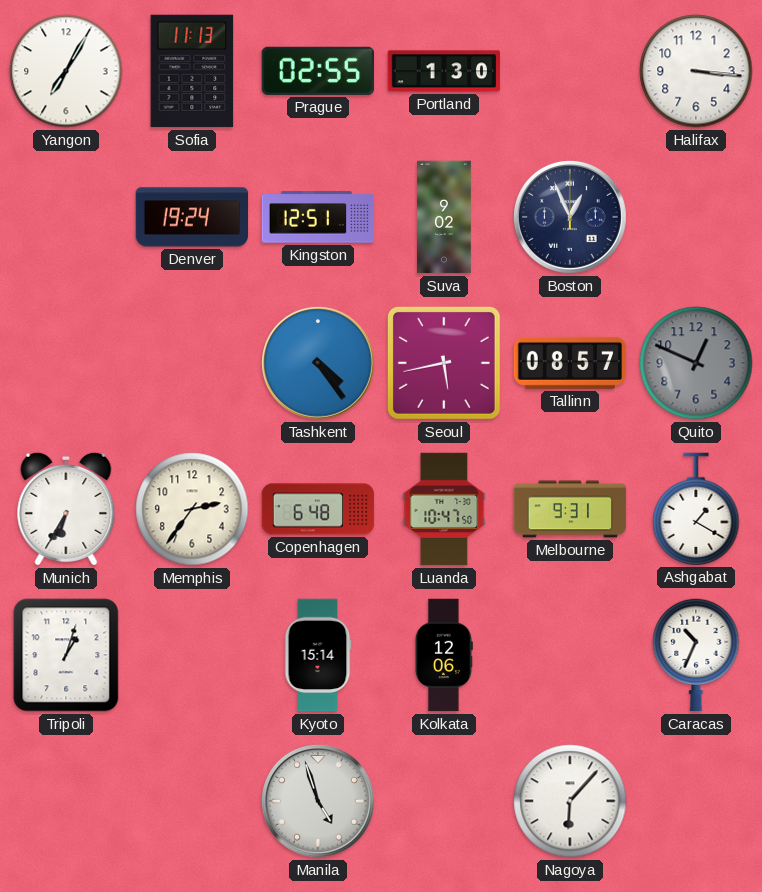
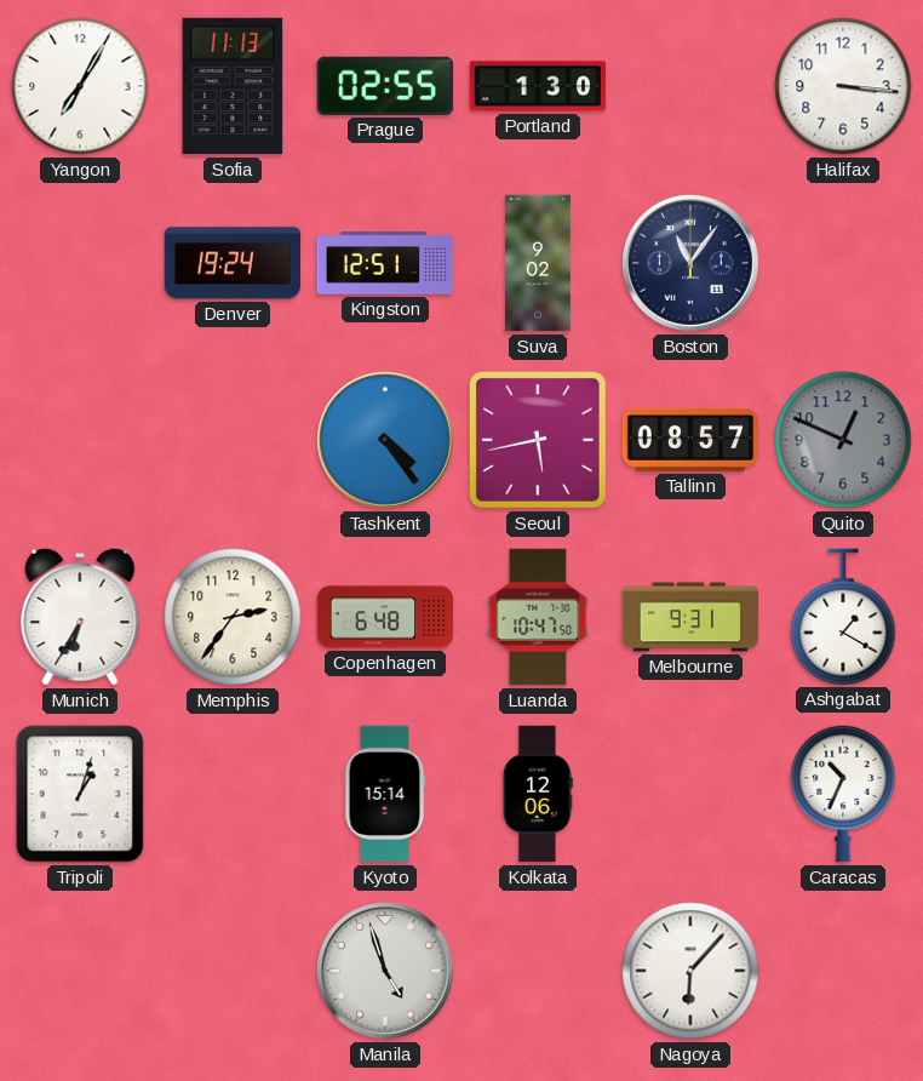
Boston: 12:56 -> 11:06
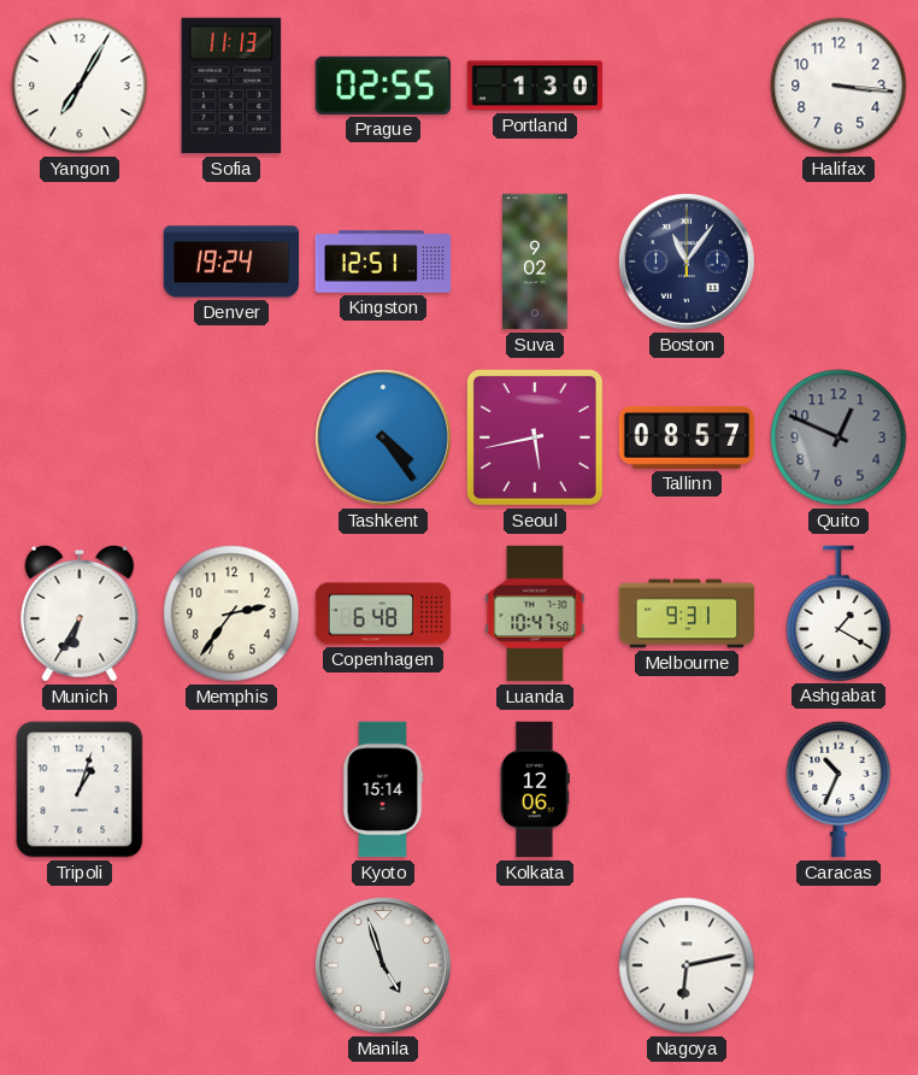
Nagoya: 6:07 -> 6:13
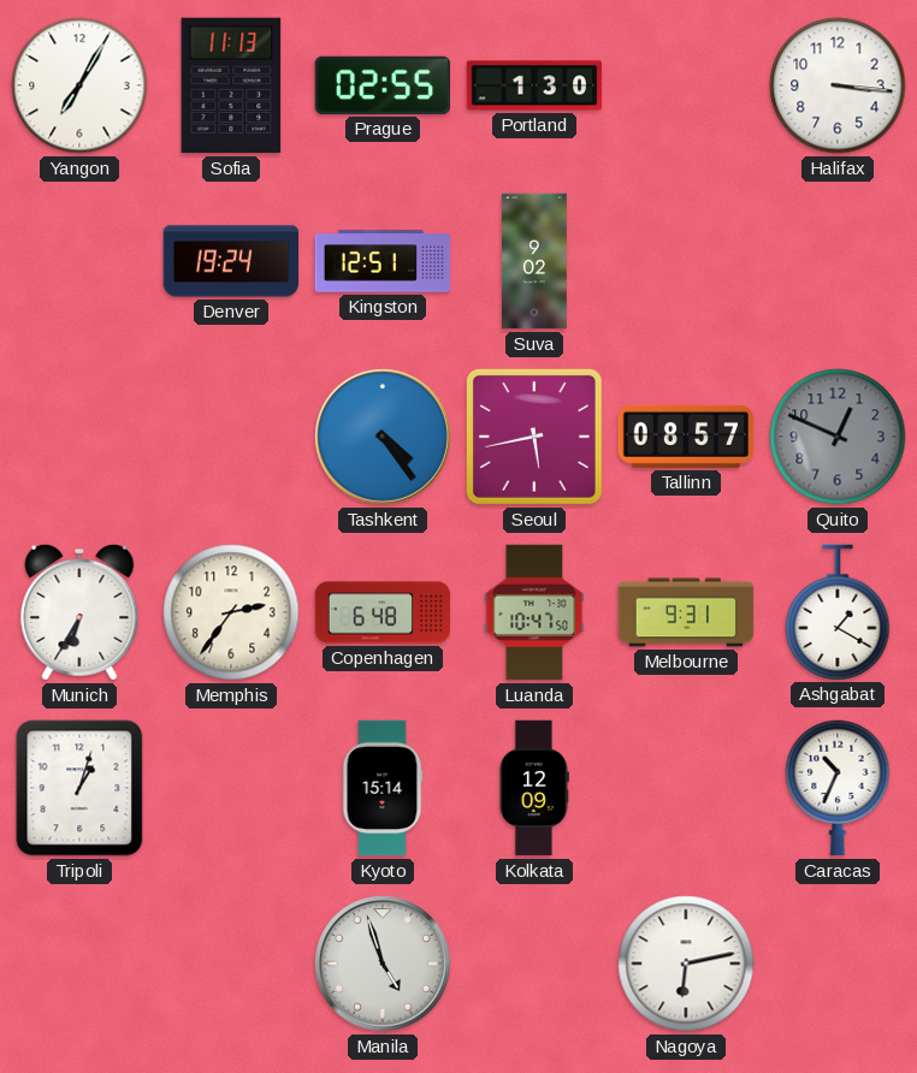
Boston: 11:06 -> none
Kolkata: 12:06 -> 12:09
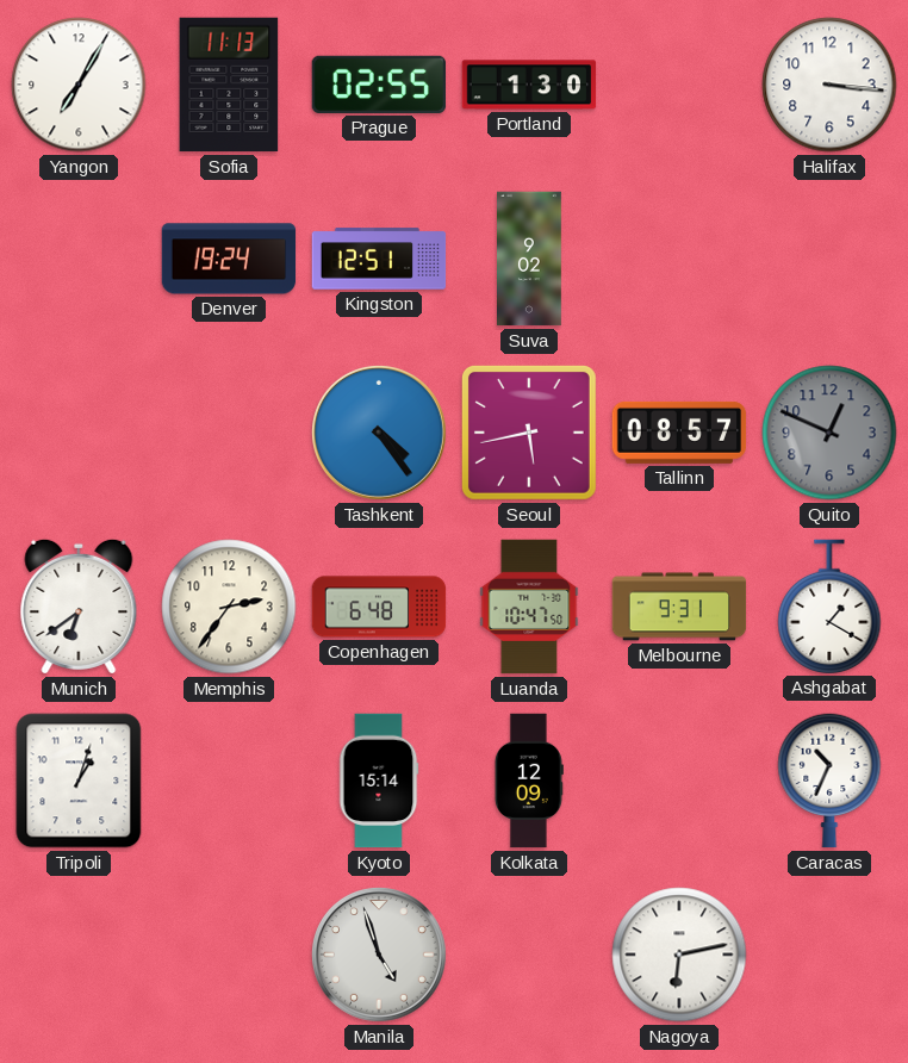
Munich: 6:35 -> 6:39
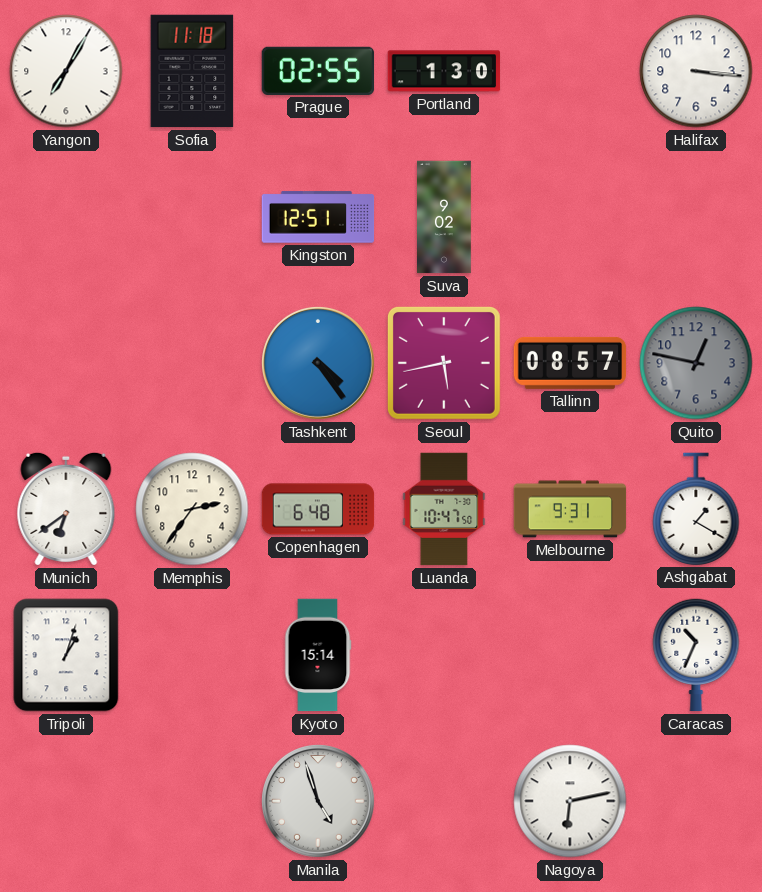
Sofia: 11:13 -> 11:18
Denver: 19:24 -> none
Quito: 12:49 -> 12:47
Kolkata: 12:09 -> none
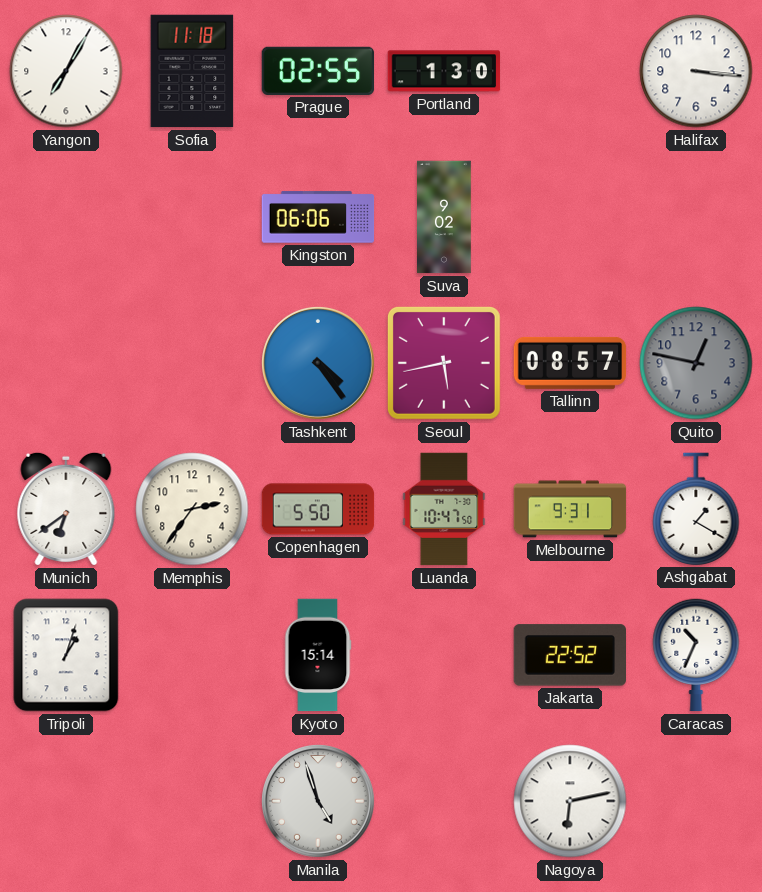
Kingston: 12:51 -> 06:06
Copenhagen: 6:48 -> 5:50
Jakarta: none -> 22:52
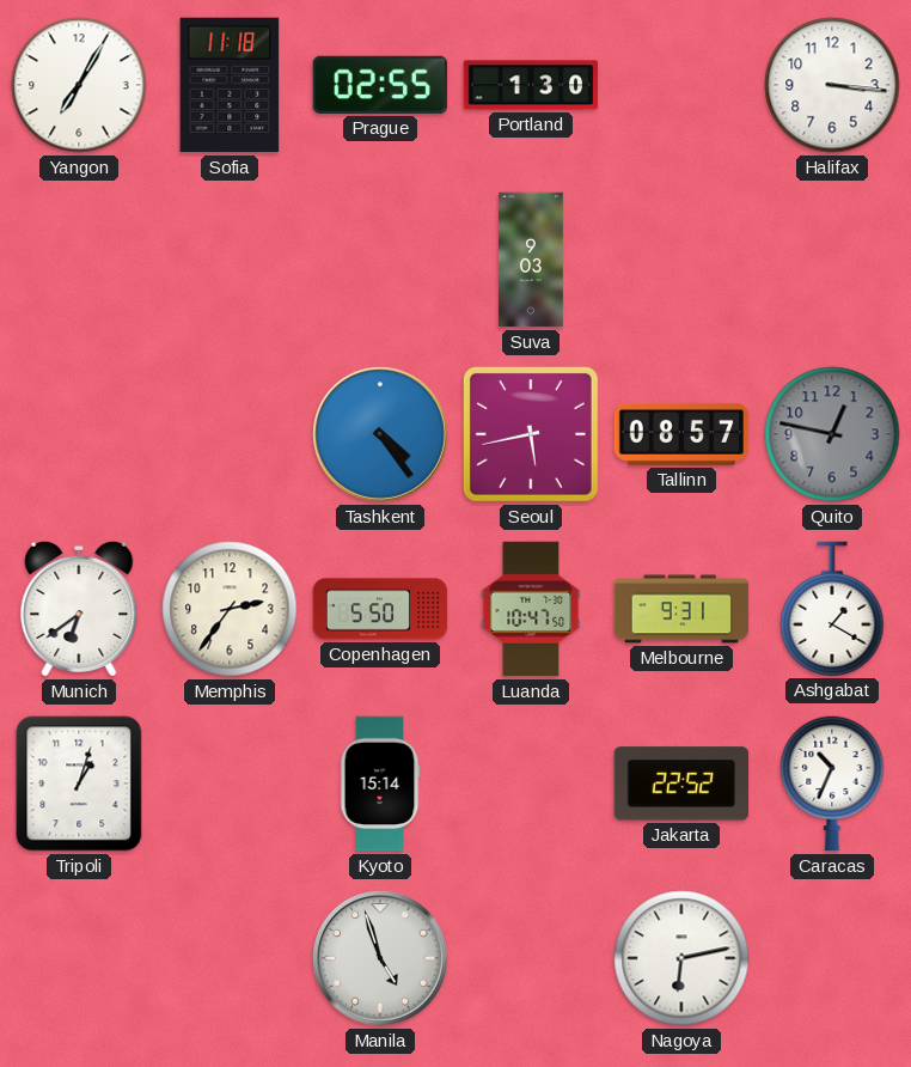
Kingston: 06:06 -> none
Suva: 9:02 -> 9:03
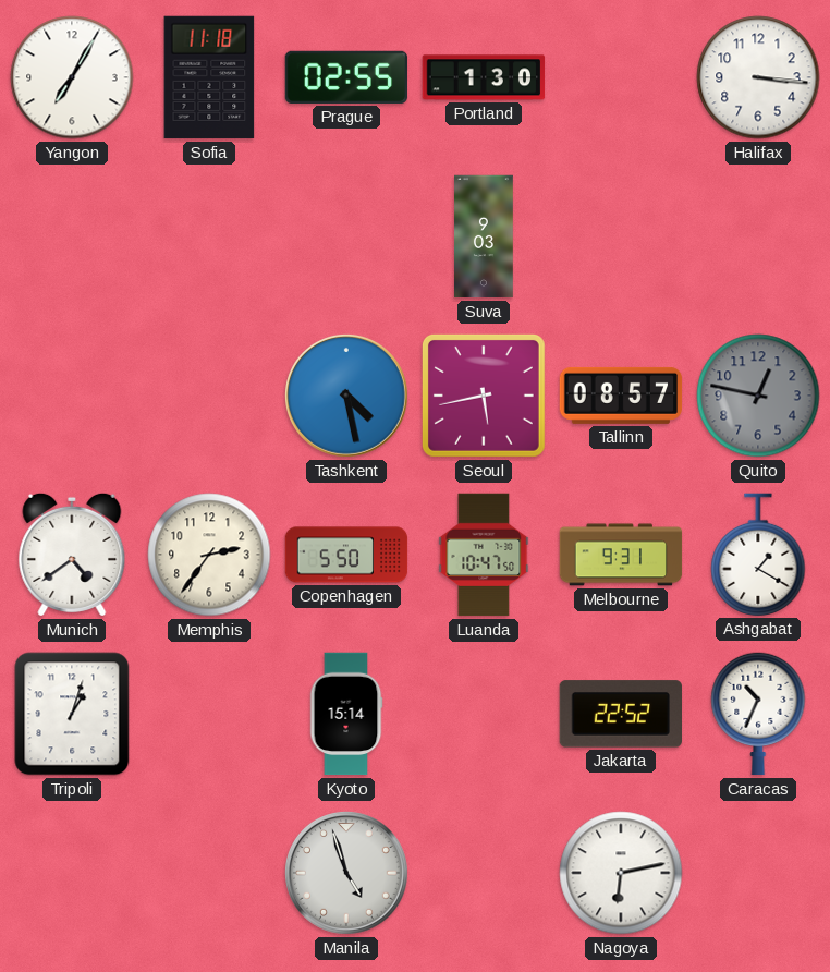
Tashkent: 4:24 -> 4:28
Munich: 6:39 -> 4:39
